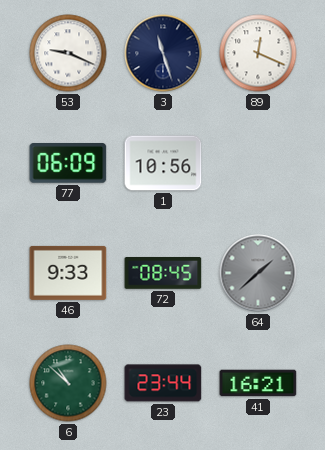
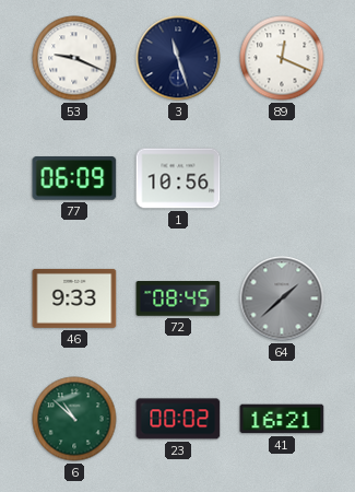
23: 23:44 -> 00:02
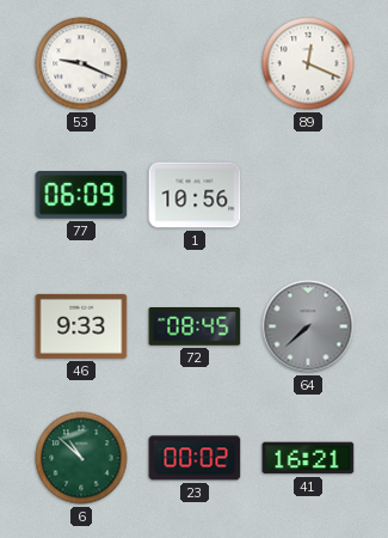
3: 11:27 -> none
64: 1:38 -> 7:38
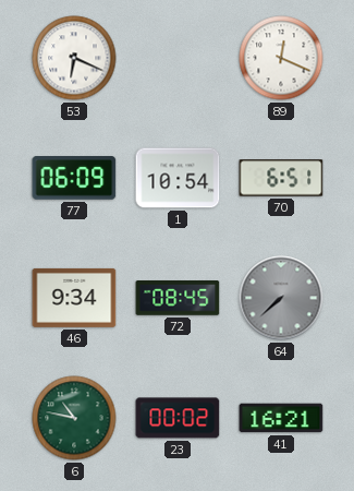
53: 9:19 -> 6:19
1: 10:56 -> 10:54
70: none -> 6:51
46: 9:33 -> 9:34
6: 10:52 -> 10:47
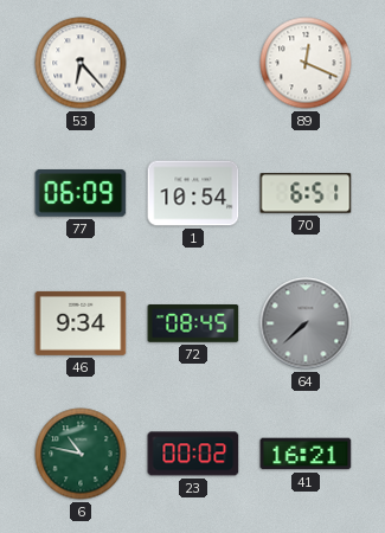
53: 6:19 -> 6:23
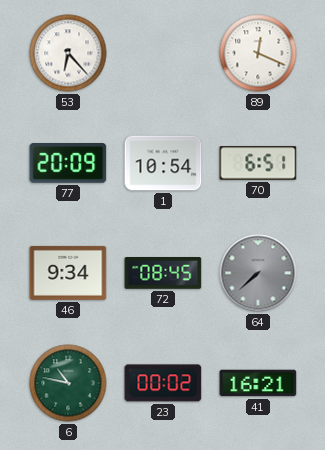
77: 06:09 -> 20:09
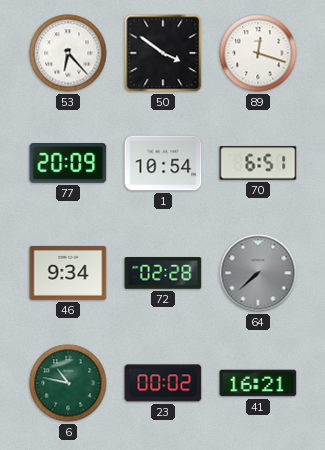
50: none -> 3:51
89: 12:19 -> 12:18
72: 08:45 -> 02:28
